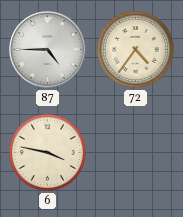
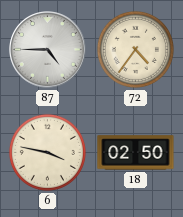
18: none -> 02:50
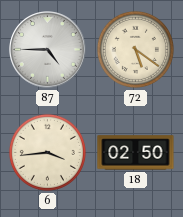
72: 4:36 -> 5:21
6: 3:47 -> 3:44
